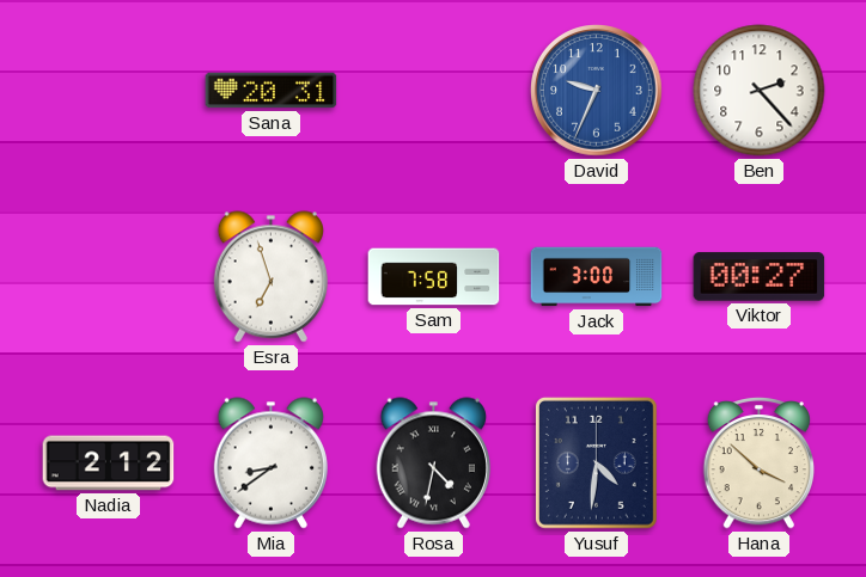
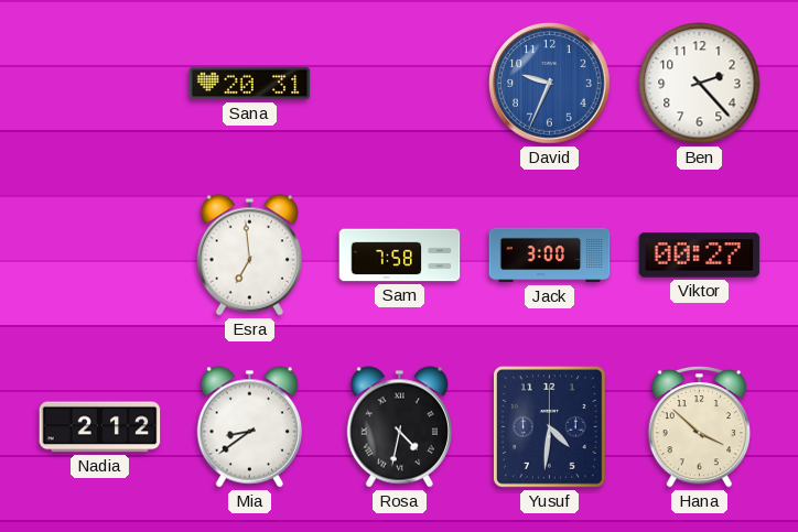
Esra: 6:57 -> 6:59
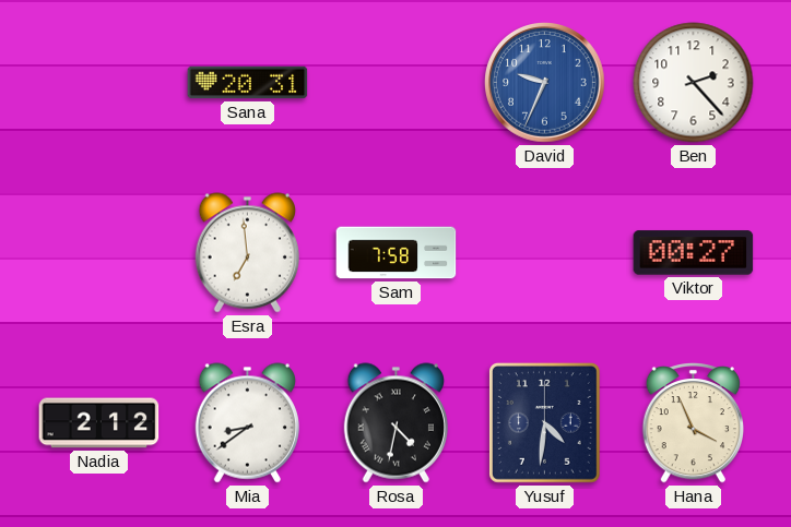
Jack: 3:00 -> none
Hana: 3:52 -> 3:56
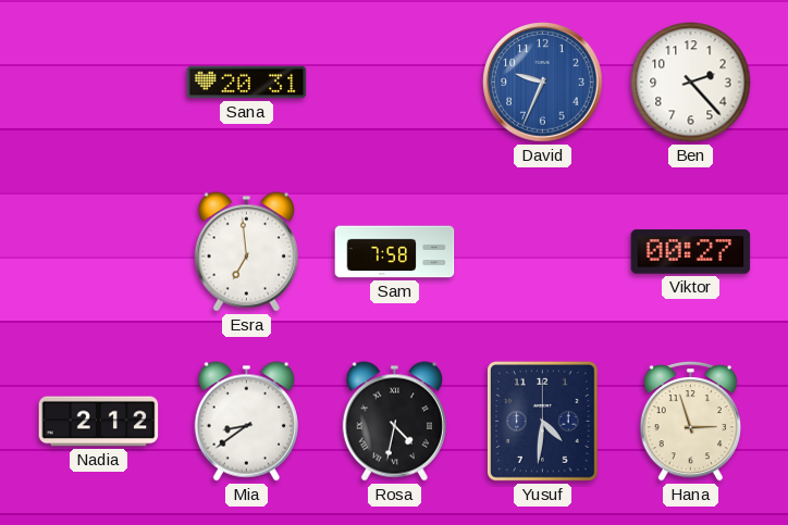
Hana: 3:56 -> 2:57
